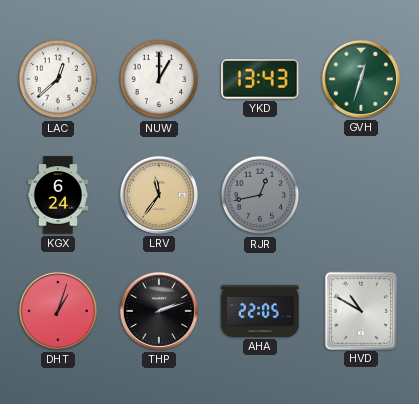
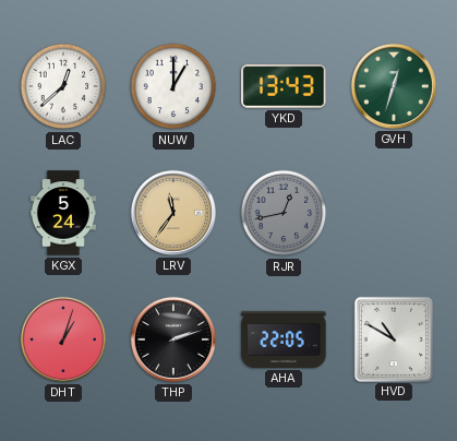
KGX: 6:24 -> 5:24
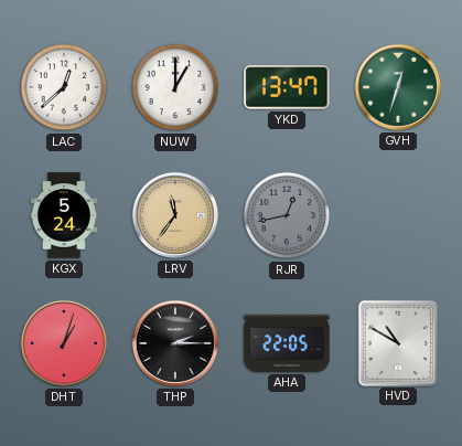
YKD: 13:43 -> 13:47
THP: 2:12 -> 2:15
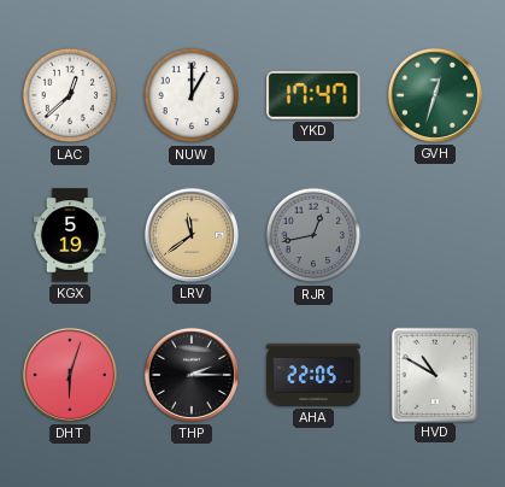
YKD: 13:47 -> 17:47
KGX: 5:24 -> 5:19
LRV: 11:36 -> 11:39
DHT: 1:03 -> 6:03
